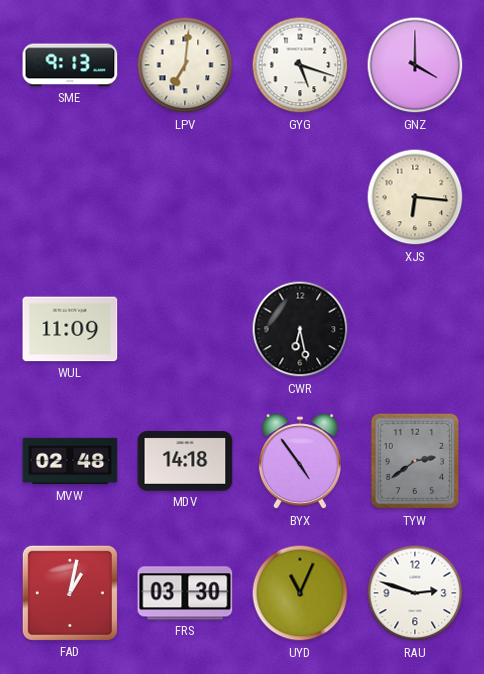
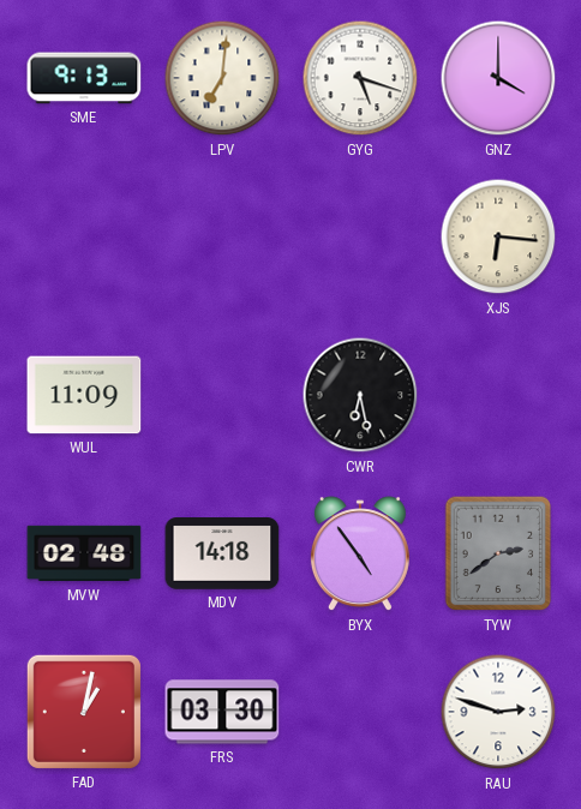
UYD: 11:04 -> none
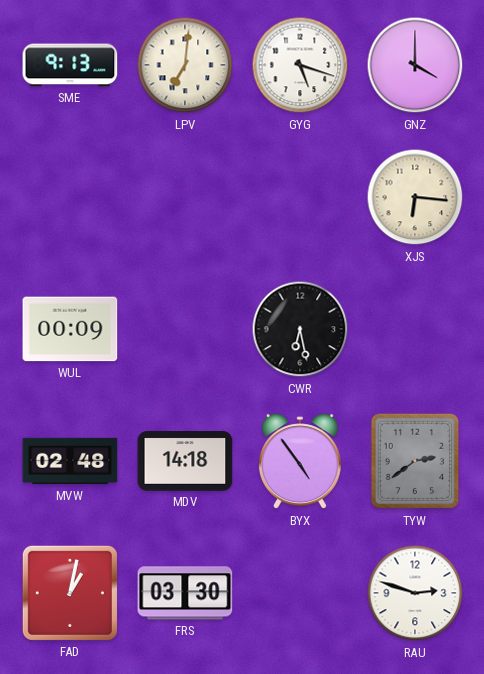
WUL: 11:09 -> 00:09
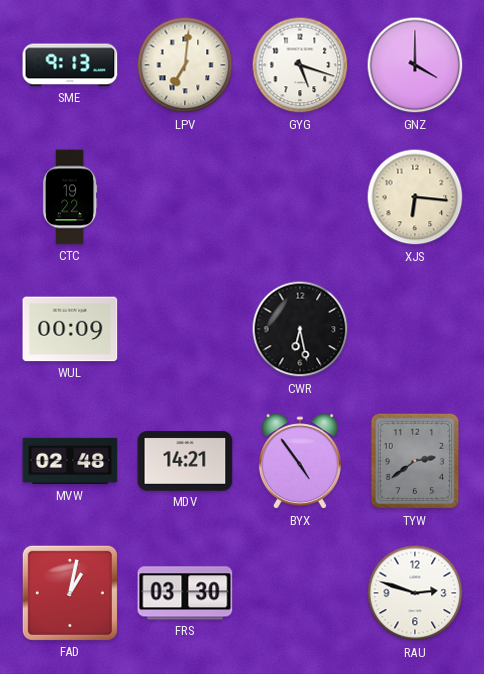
CTC: none -> 19:22
MDV: 14:18 -> 14:21
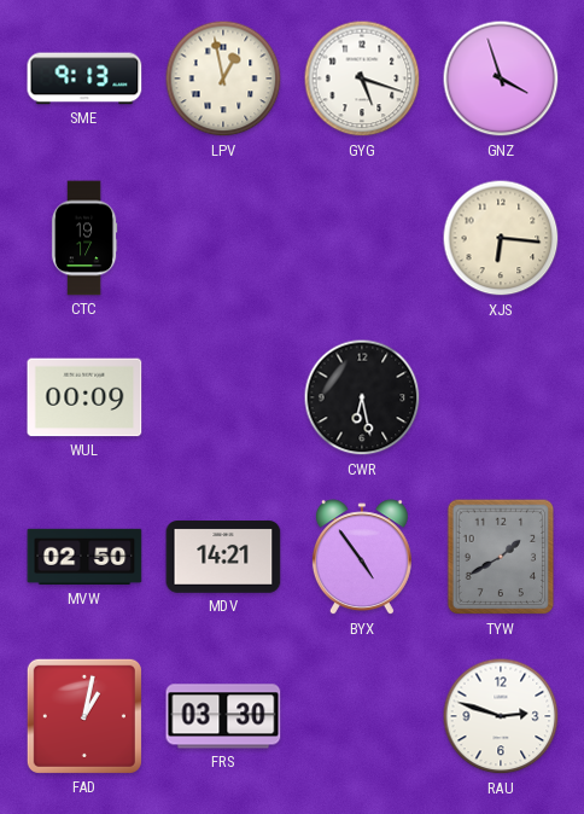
LPV: 7:01 -> 12:58
GNZ: 4:00 -> 3:57
CTC: 19:22 -> 19:17
MVW: 02:48 -> 02:50
TYW: 2:39 -> 1:40
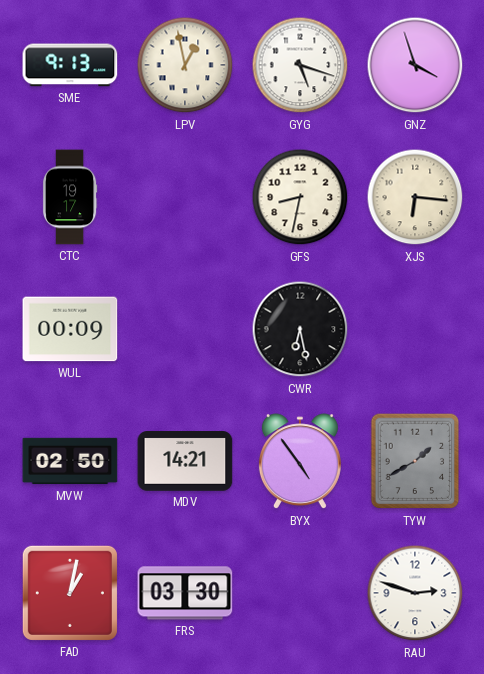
GFS: none -> 8:32
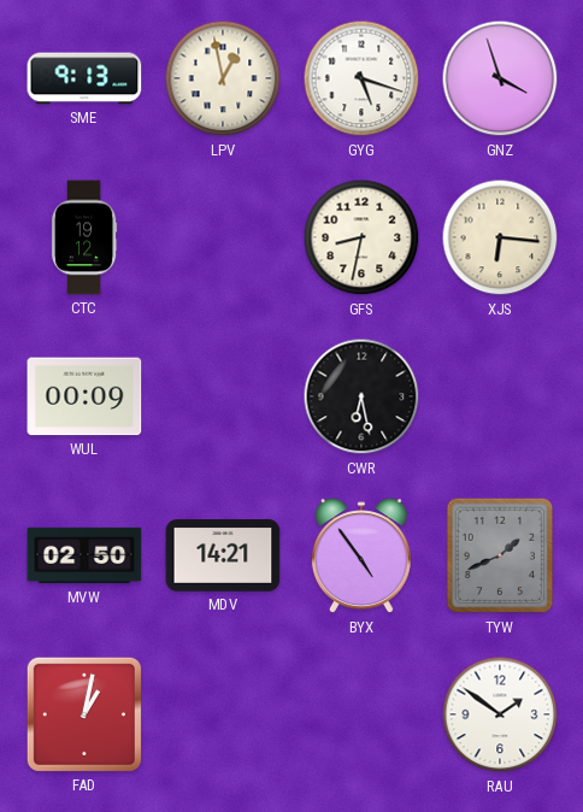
CTC: 19:17 -> 19:12
TYW: 1:40 -> 1:41
FRS: 03:30 -> none
RAU: 2:48 -> 1:51
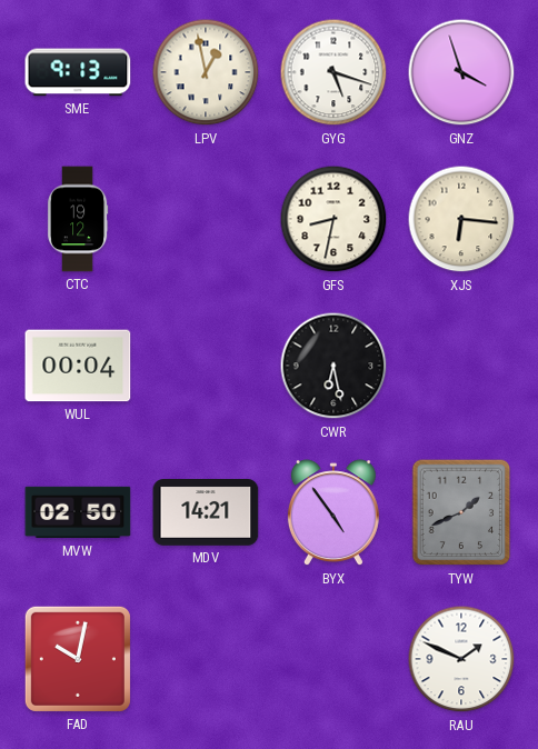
WUL: 00:09 -> 00:04
FAD: 1:02 -> 10:02
RAU: 1:51 -> 1:49
